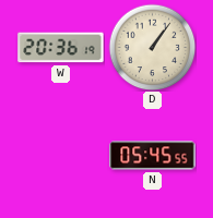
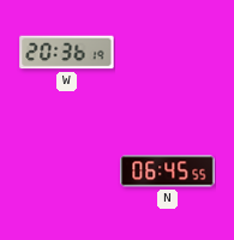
D: 1:06 -> none
N: 05:45 -> 06:45
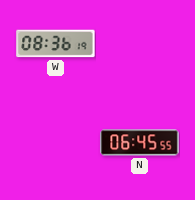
W: 20:36 -> 08:36
